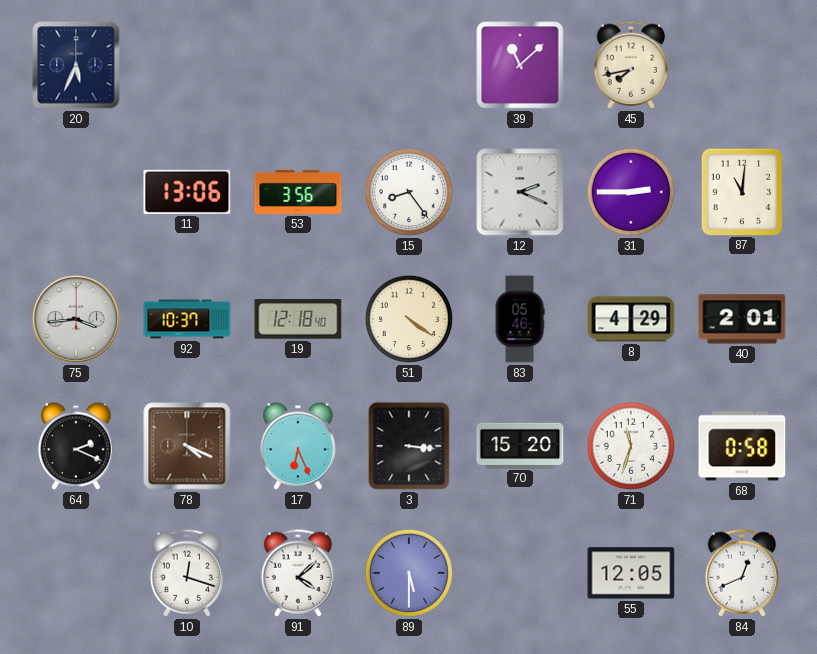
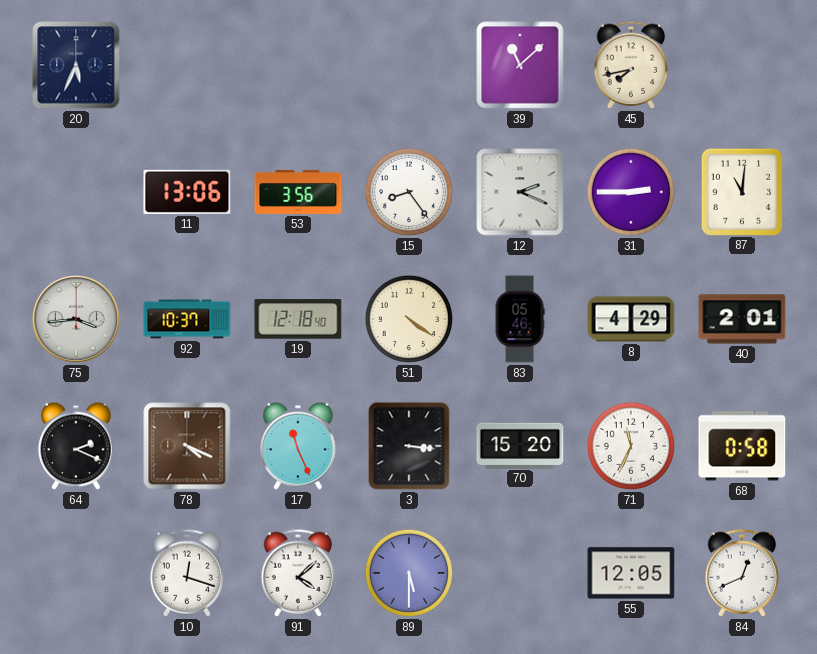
17: 6:26 -> 11:26
71: 11:33 -> 11:34
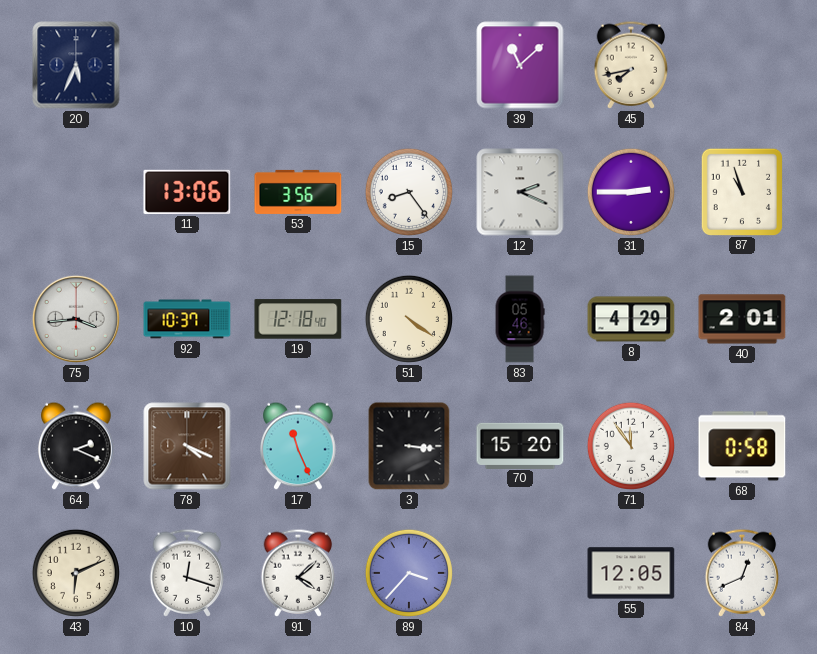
87: 11:01 -> 10:57
71: 11:34 -> 11:54
43: none -> 6:11
89: 5:30 -> 3:37
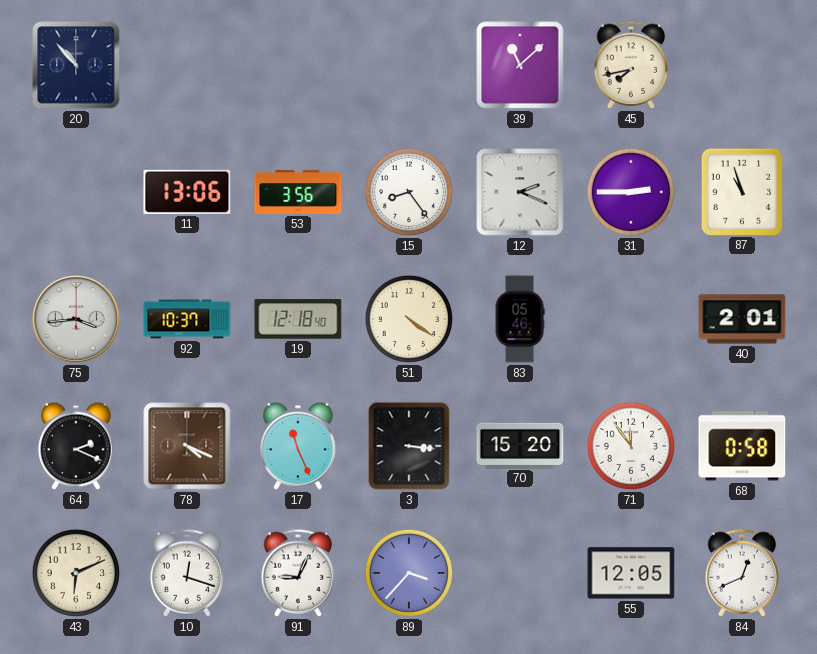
20: 5:34 -> 10:53
8: 4:29 -> none
91: 4:08 -> 9:04
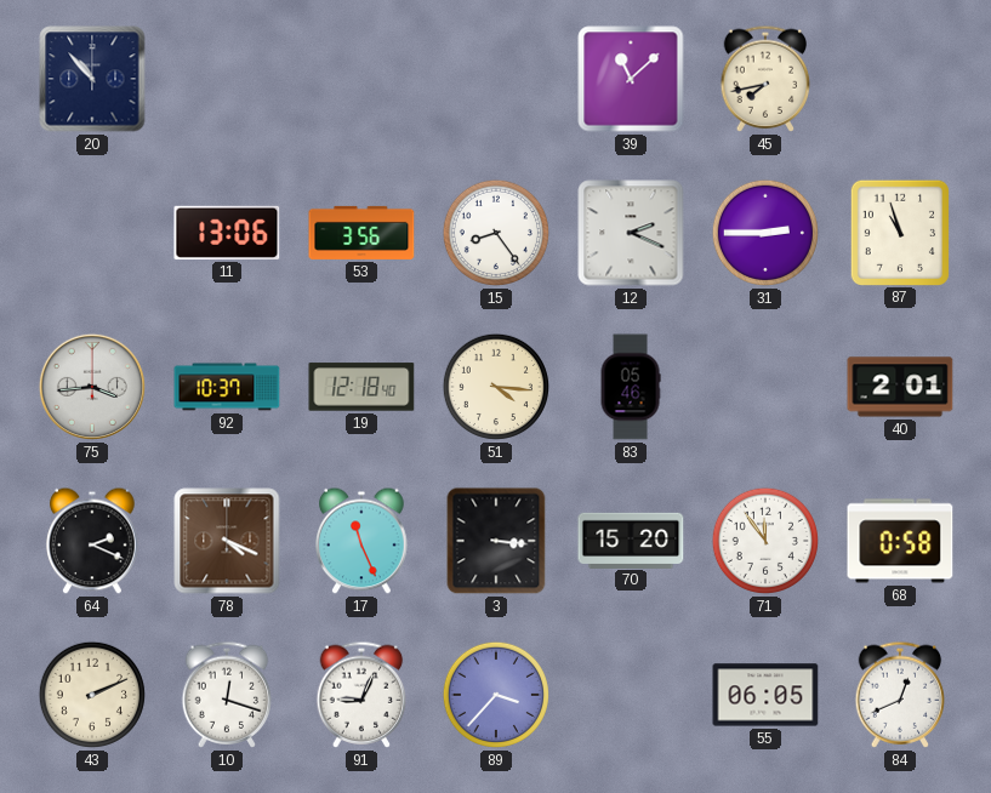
51: 4:21 -> 4:16
43: 6:11 -> 2:11
55: 12:05 -> 06:05
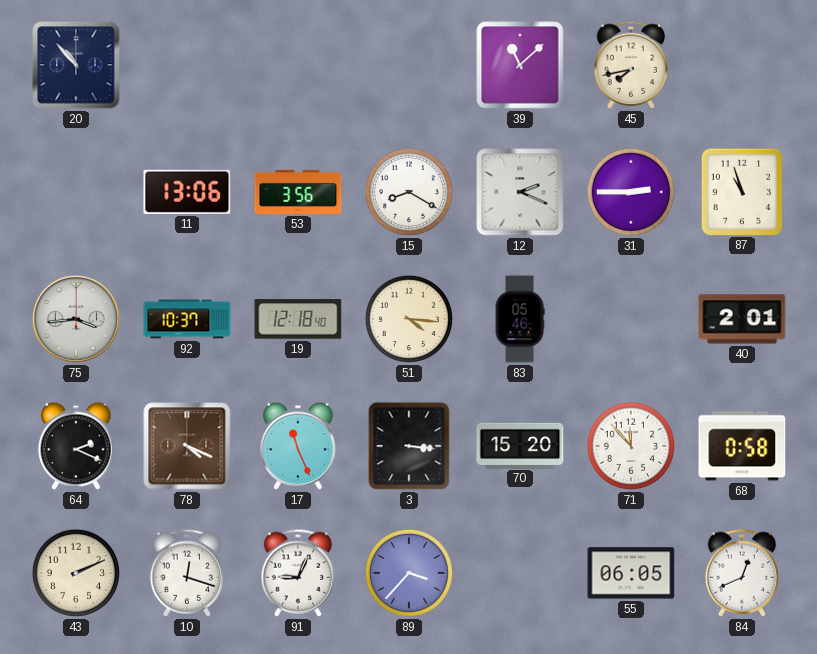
15: 8:24 -> 8:20
71: 11:54 -> 11:53
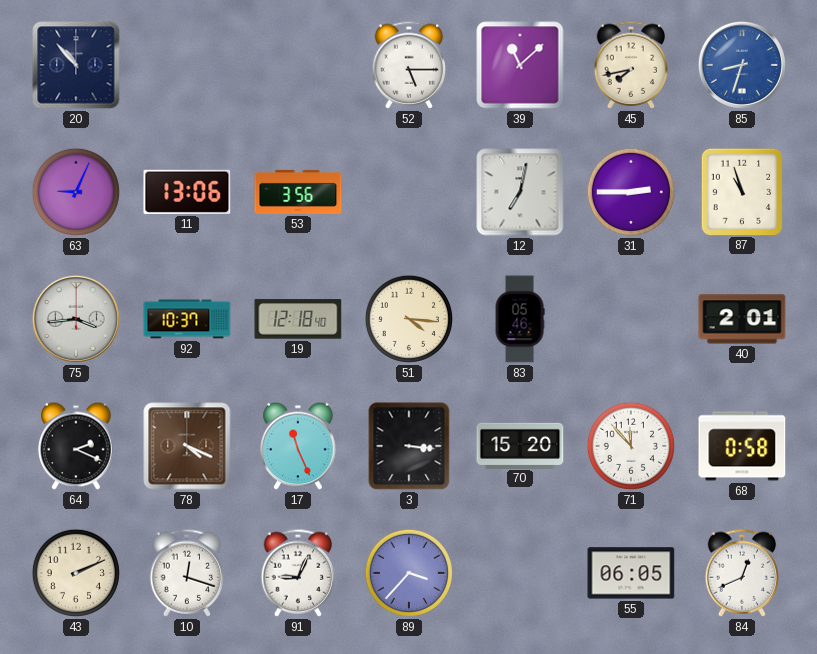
52: none -> 5:15
85: none -> 8:33
63: none -> 9:04
15: 8:20 -> none
12: 2:19 -> 7:02
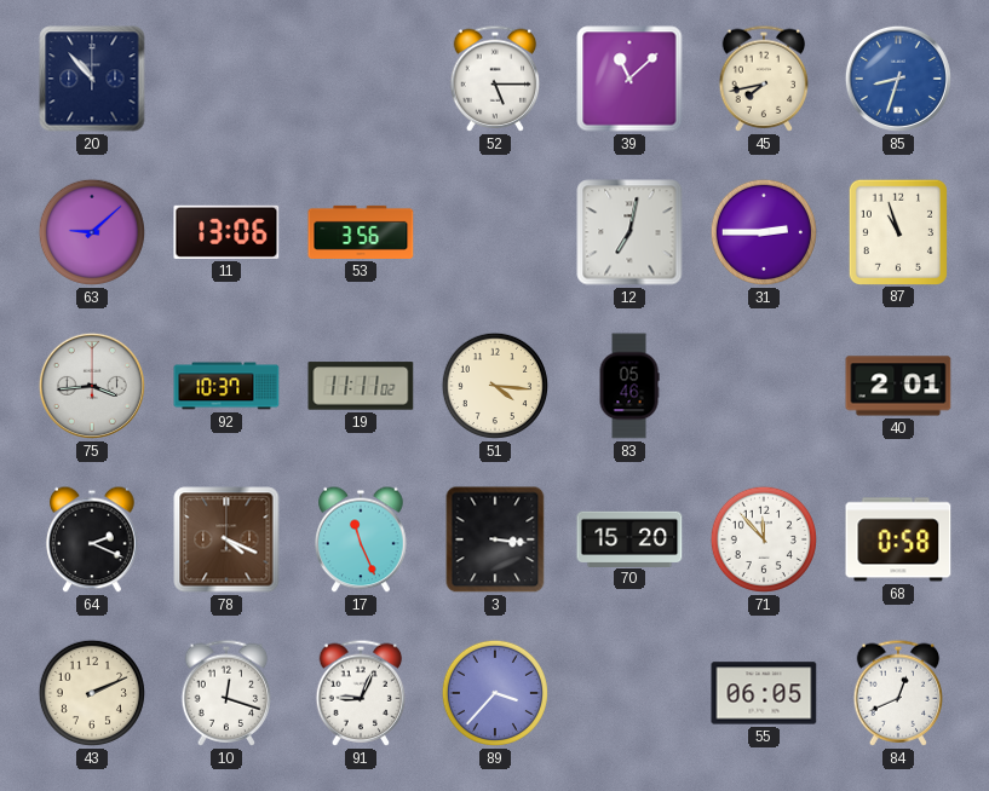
63: 9:04 -> 9:08
19: 12:18 -> 11:11
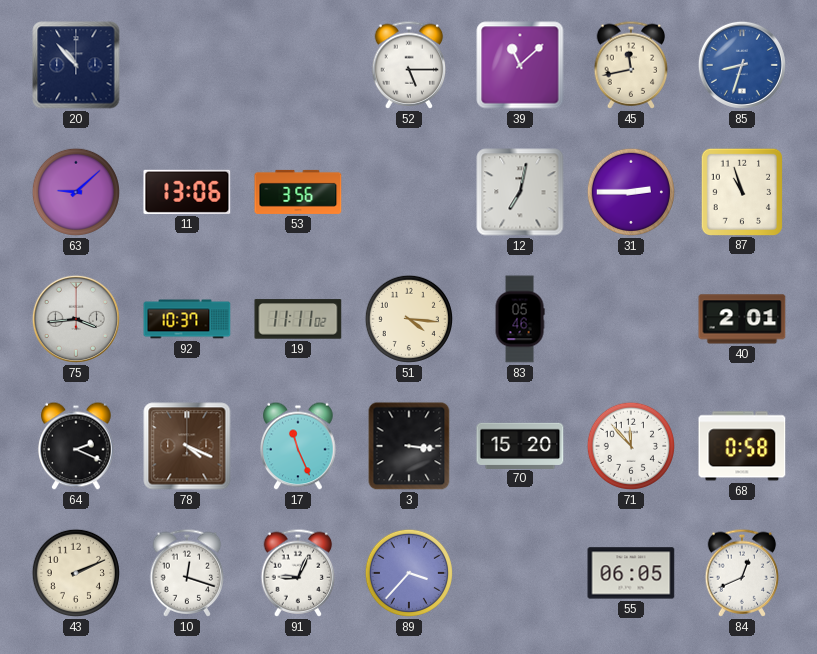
45: 7:43 -> 11:43
